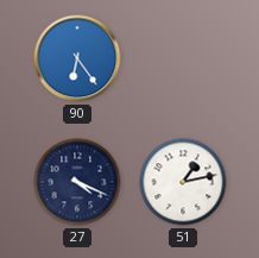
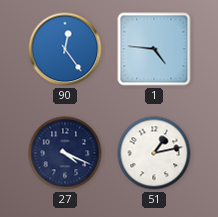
90: 6:24 -> 12:24
1: none -> 4:46
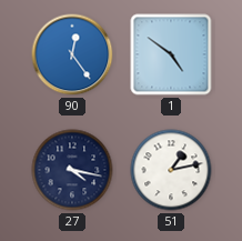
1: 4:46 -> 4:51
27: 4:19 -> 4:17
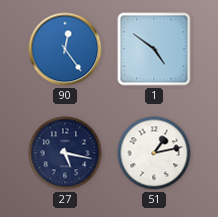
27: 4:17 -> 5:17
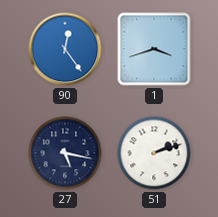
1: 4:51 -> 3:42
51: 1:13 -> 2:12
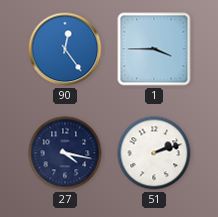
1: 3:42 -> 3:45
27: 5:17 -> 4:17
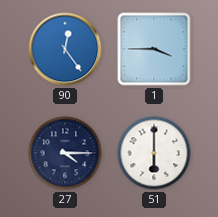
27: 4:17 -> 4:15
51: 2:12 -> 6:00
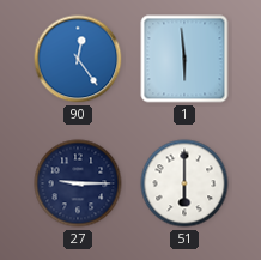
1: 3:45 -> 5:59
27: 4:15 -> 9:15
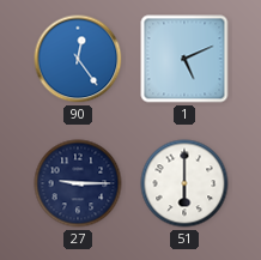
1: 5:59 -> 5:11
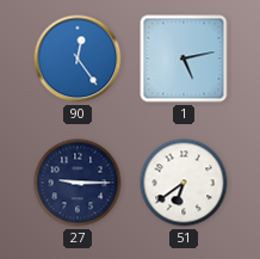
1: 5:11 -> 5:13
51: 6:00 -> 6:39
